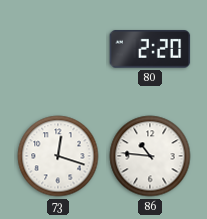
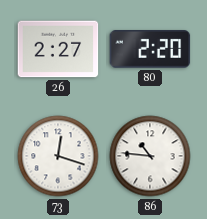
26: none -> 2:27
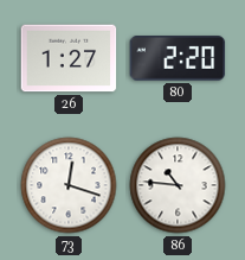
26: 2:27 -> 1:27
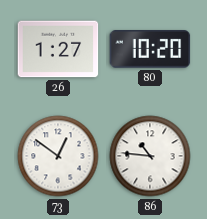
80: 2:20 -> 10:20
73: 12:18 -> 12:51
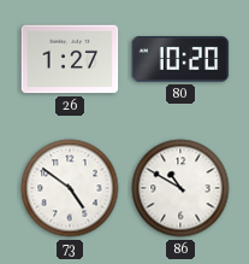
73: 12:51 -> 4:51
86: 10:46 -> 10:50
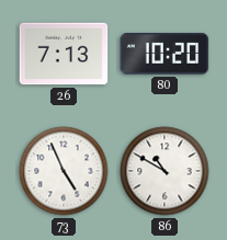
26: 1:27 -> 7:13
73: 4:51 -> 4:56
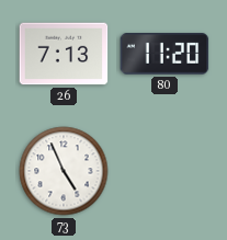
80: 10:20 -> 11:20
86: 10:50 -> none
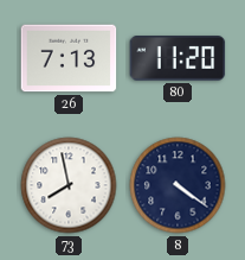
73: 4:56 -> 7:58
8: none -> 4:21
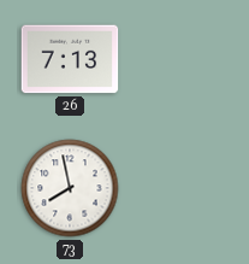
80: 11:20 -> none
8: 4:21 -> none
